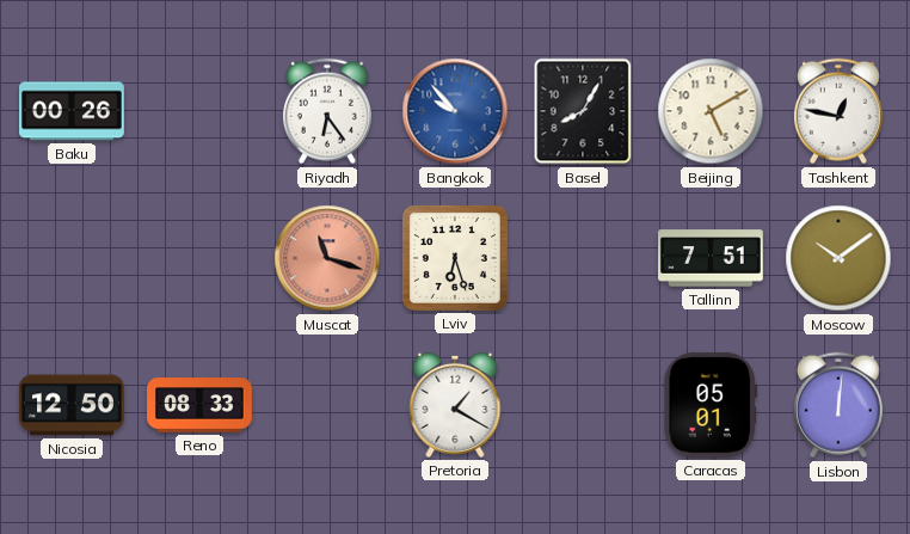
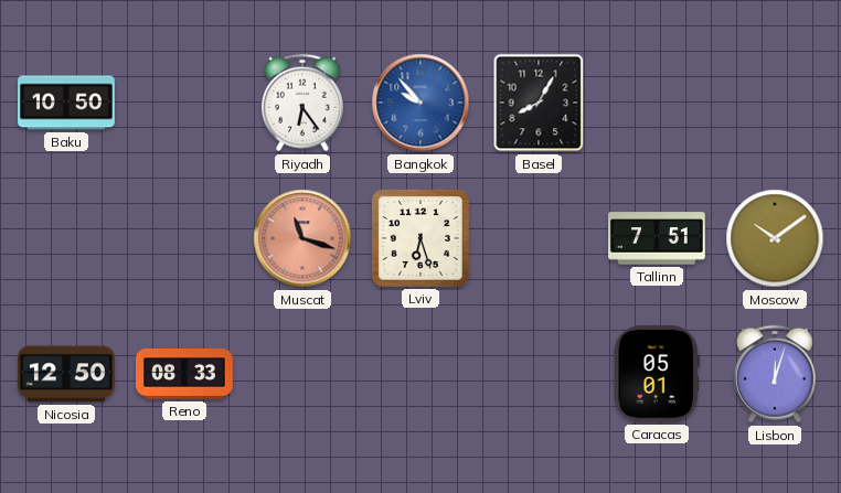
Baku: 00:26 -> 10:50
Beijing: 5:10 -> none
Tashkent: 12:47 -> none
Pretoria: 1:20 -> none
Lisbon: 12:01 -> 12:03
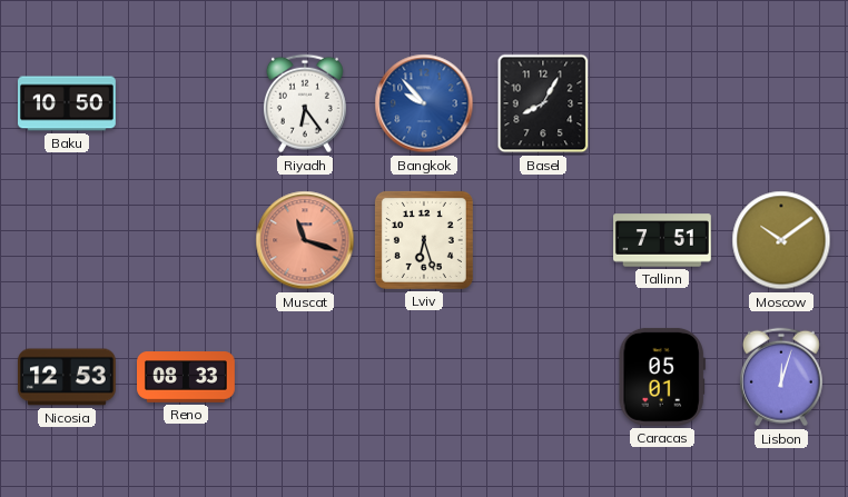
Nicosia: 12:50 -> 12:53
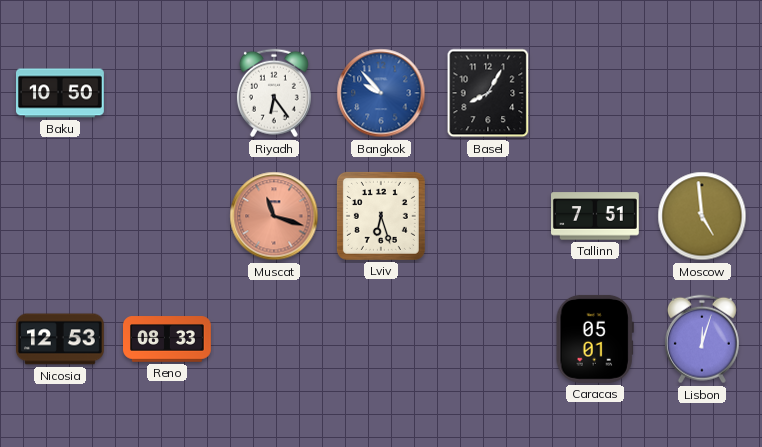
Moscow: 10:09 -> 4:59
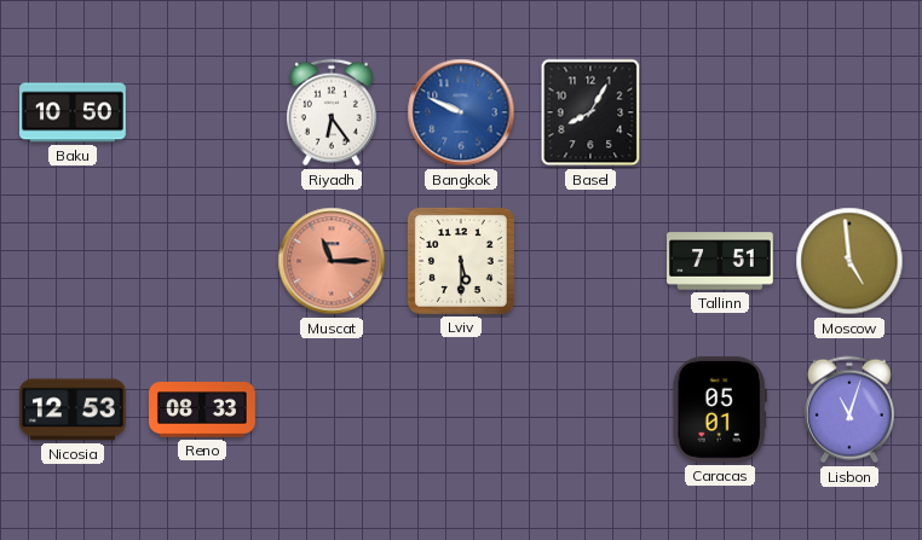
Bangkok: 9:53 -> 9:49
Muscat: 11:18 -> 11:15
Lviv: 6:27 -> 5:30
Lisbon: 12:03 -> 11:03
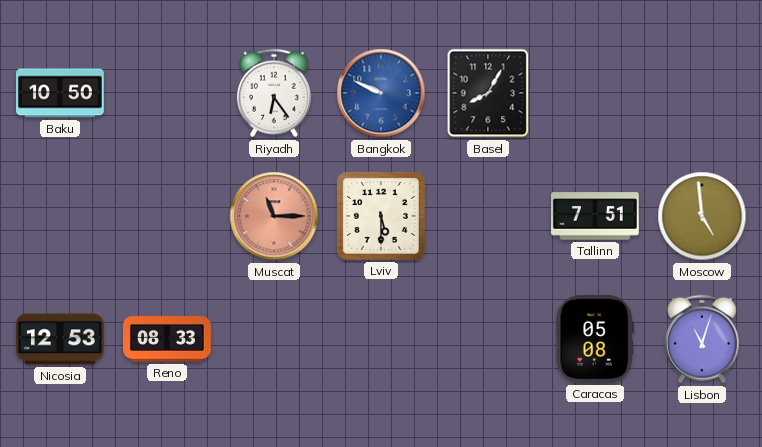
Caracas: 05:01 -> 05:08
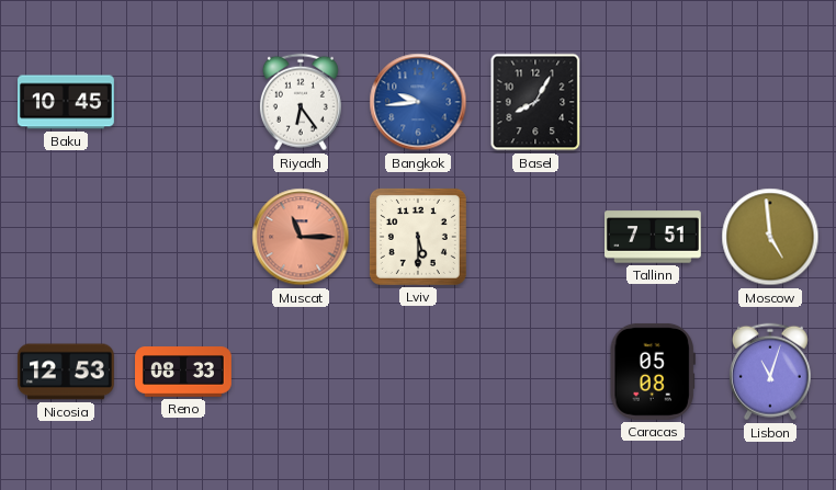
Baku: 10:50 -> 10:45
Bangkok: 9:49 -> 9:44
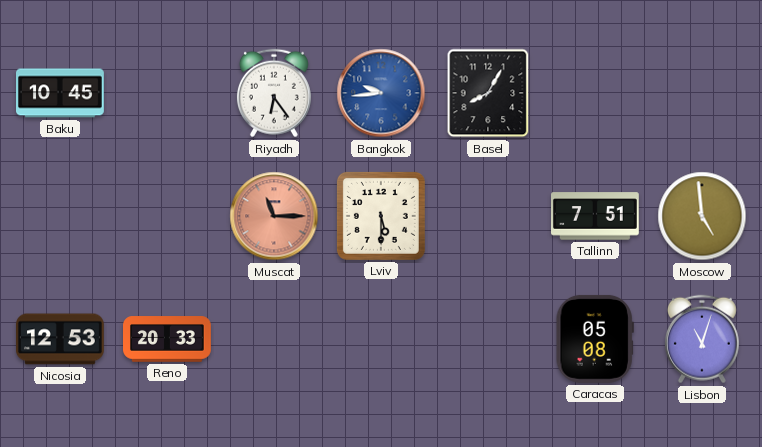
Reno: 08:33 -> 20:33
